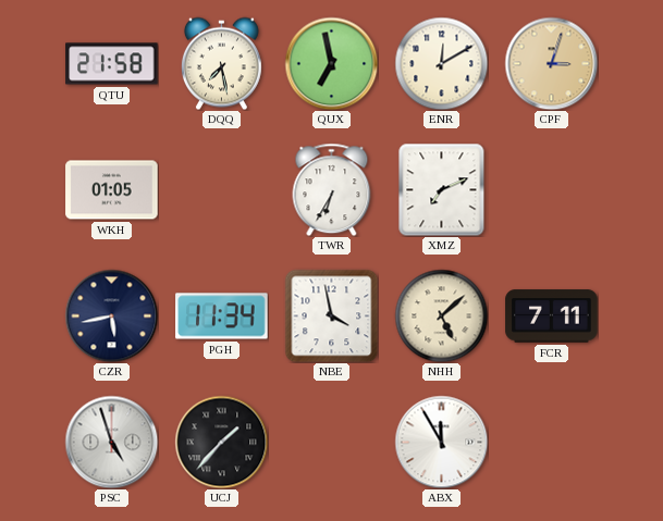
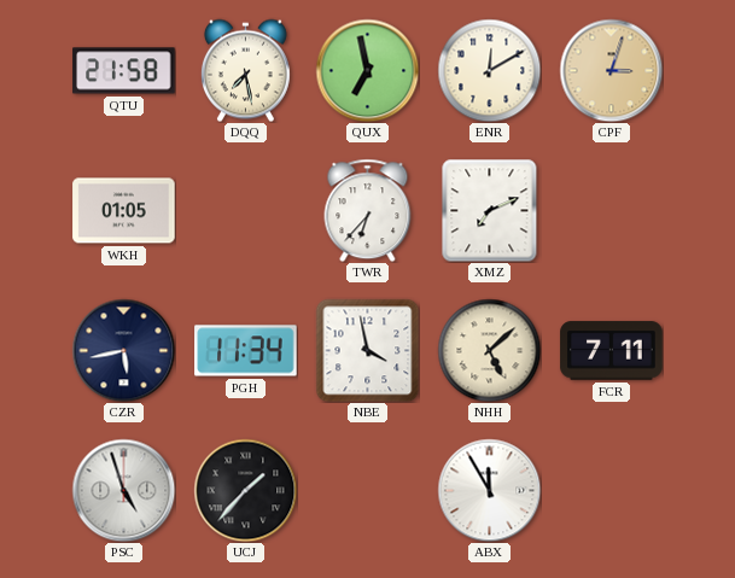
TWR: 6:35 -> 6:37
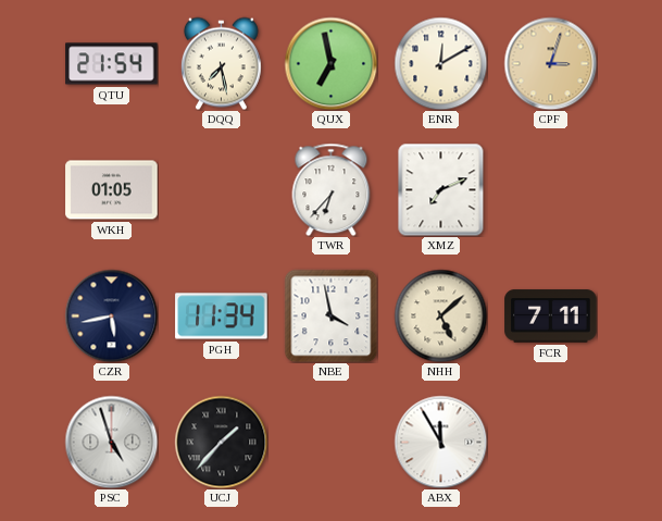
QTU: 21:58 -> 21:54
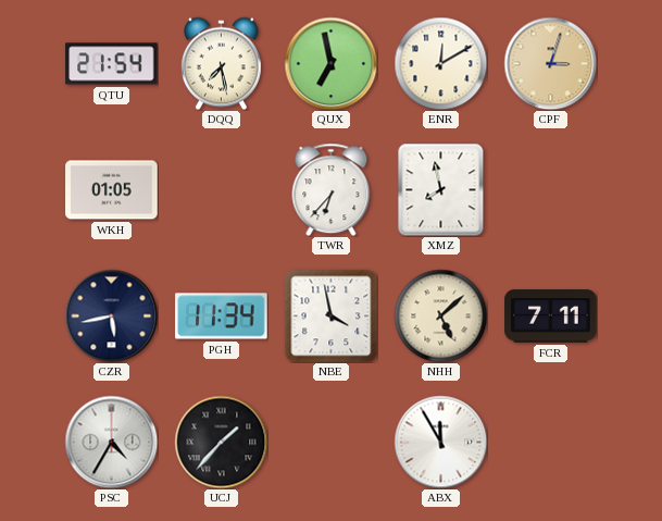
XMZ: 7:11 -> 7:58
PSC: 4:57 -> 4:35
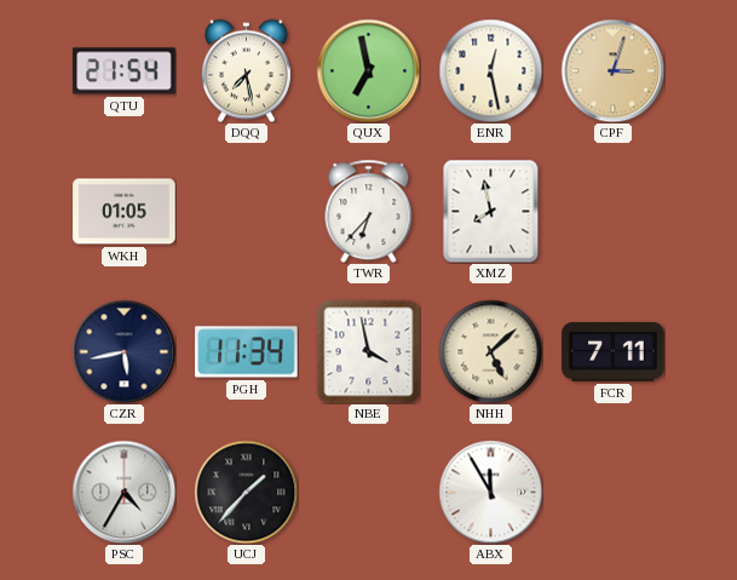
ENR: 12:10 -> 12:28
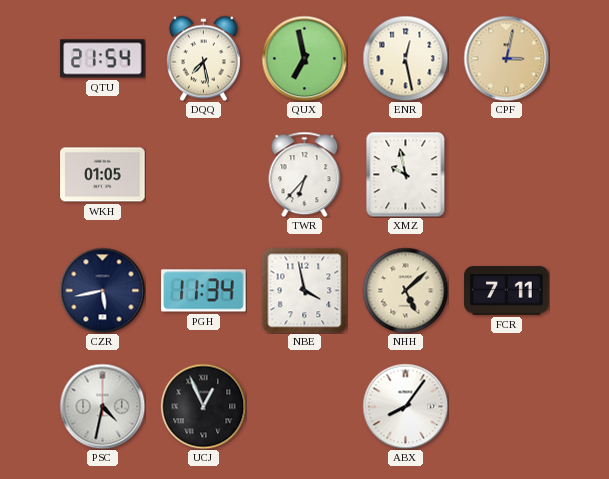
CPF: 3:03 -> 3:02
XMZ: 7:58 -> 9:58
PSC: 4:35 -> 4:32
UCJ: 1:37 -> 12:56
ABX: 11:55 -> 8:06
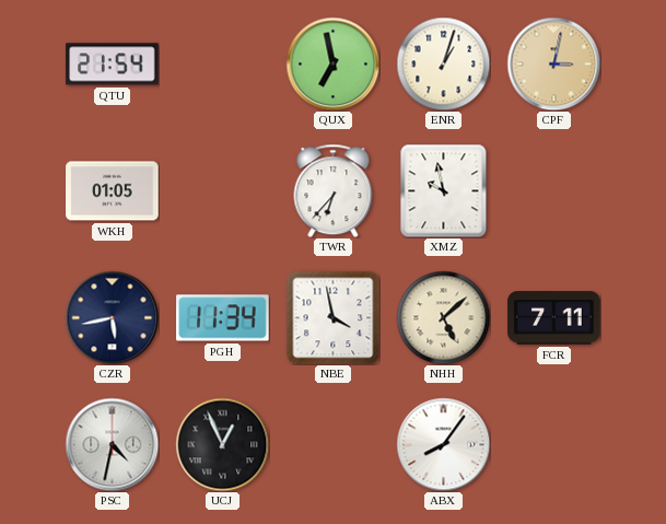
DQQ: 7:28 -> none
ENR: 12:28 -> 1:03
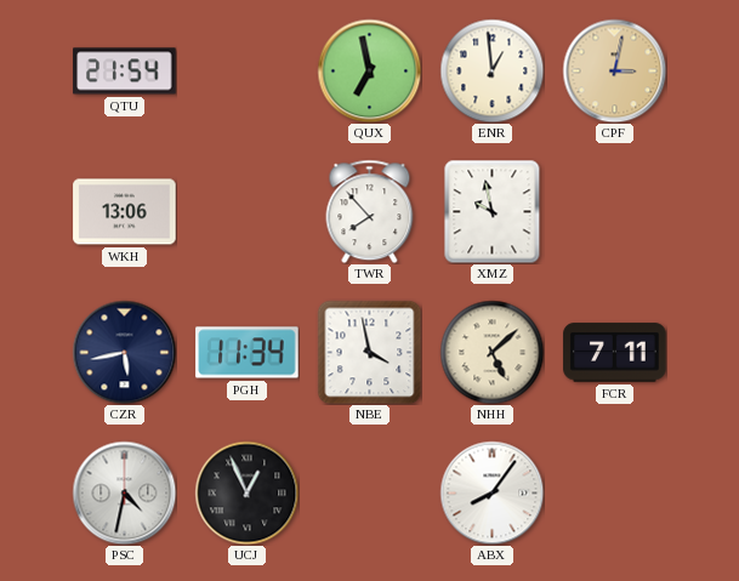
ENR: 1:03 -> 12:59
WKH: 01:05 -> 13:06
TWR: 6:37 -> 7:53
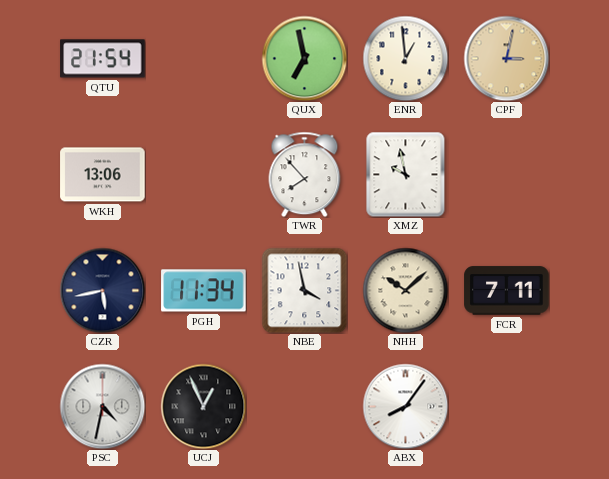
NHH: 5:08 -> 10:08
